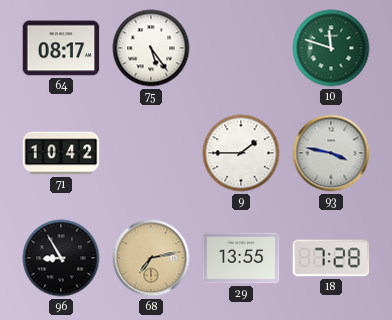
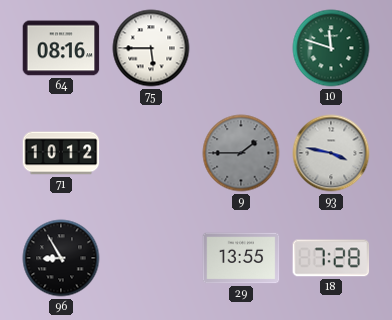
64: 08:17 -> 08:16
75: 5:24 -> 5:45
71: 10:42 -> 10:12
9 dial: white -> grey
68: 7:13 -> none
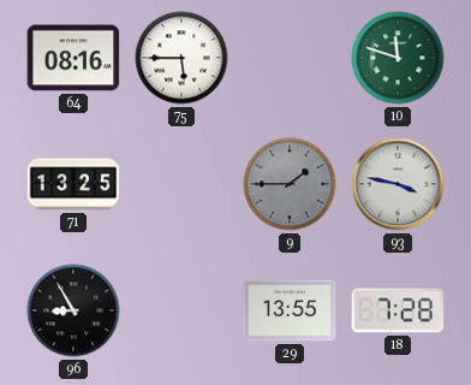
71: 10:12 -> 13:25
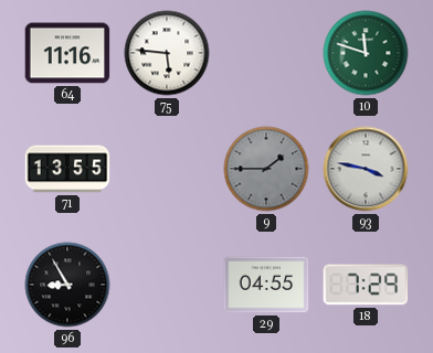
64: 08:16 -> 11:16
75: 5:45 -> 5:46
71: 13:25 -> 13:55
29: 13:55 -> 04:55
18: 7:28 -> 7:29
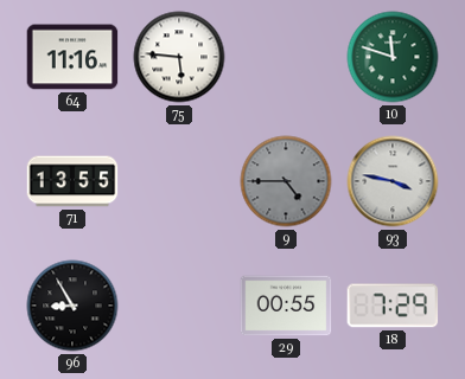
9: 1:45 -> 4:45
29: 04:55 -> 00:55
